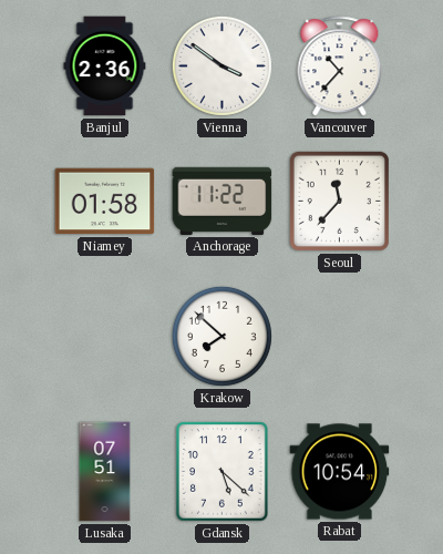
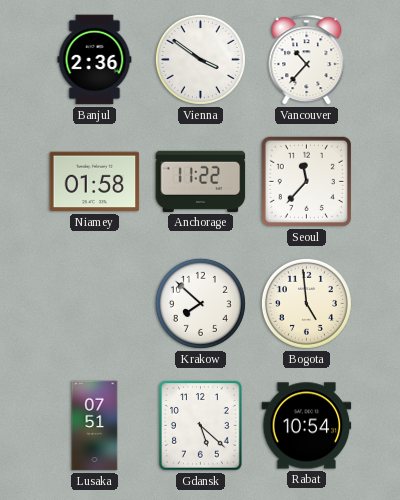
Bogota: none -> 4:59
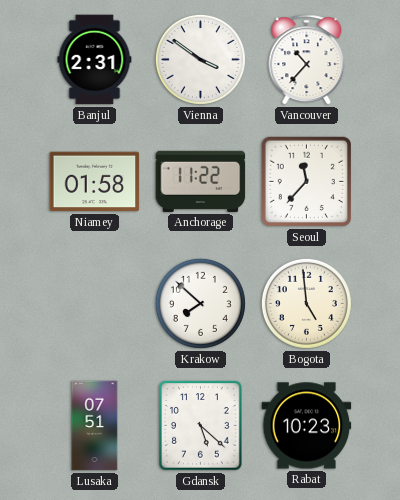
Banjul: 2:36 -> 2:31
Rabat: 10:54 -> 10:23
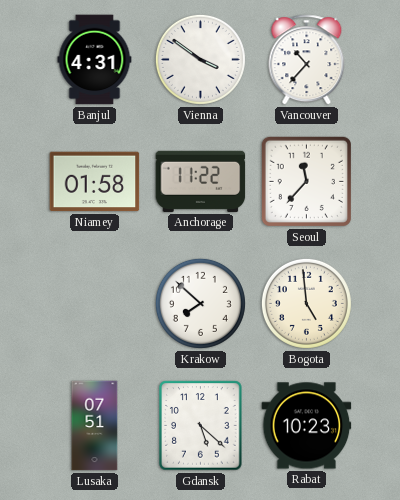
Banjul: 2:31 -> 4:31
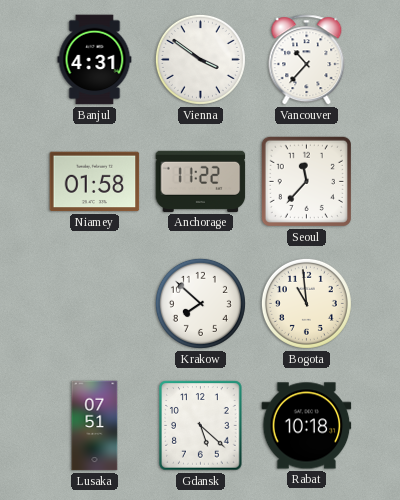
Bogota: 4:59 -> 10:59
Rabat: 10:23 -> 10:18
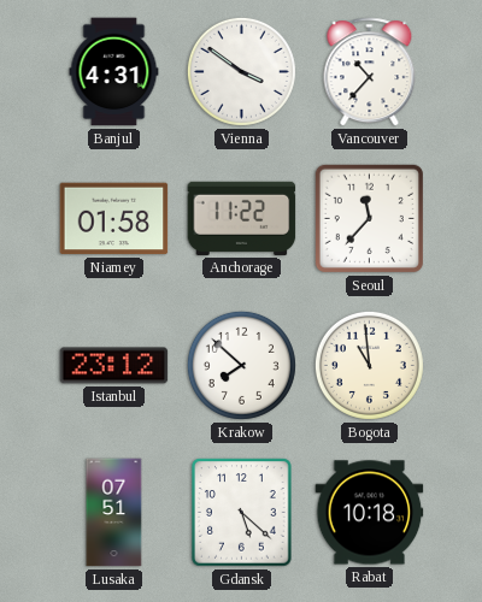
Istanbul: none -> 23:12
